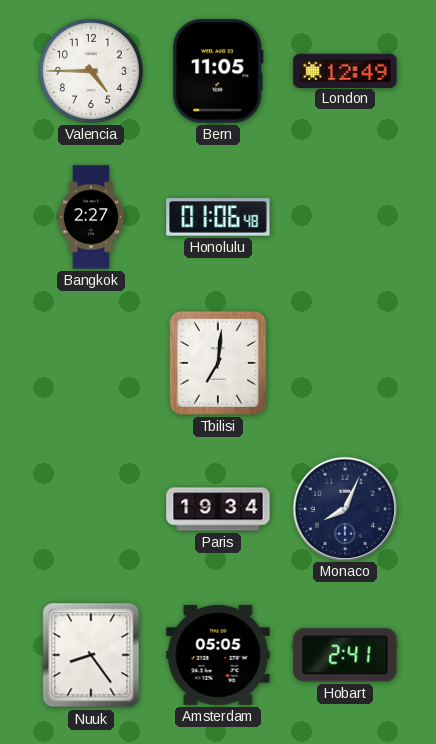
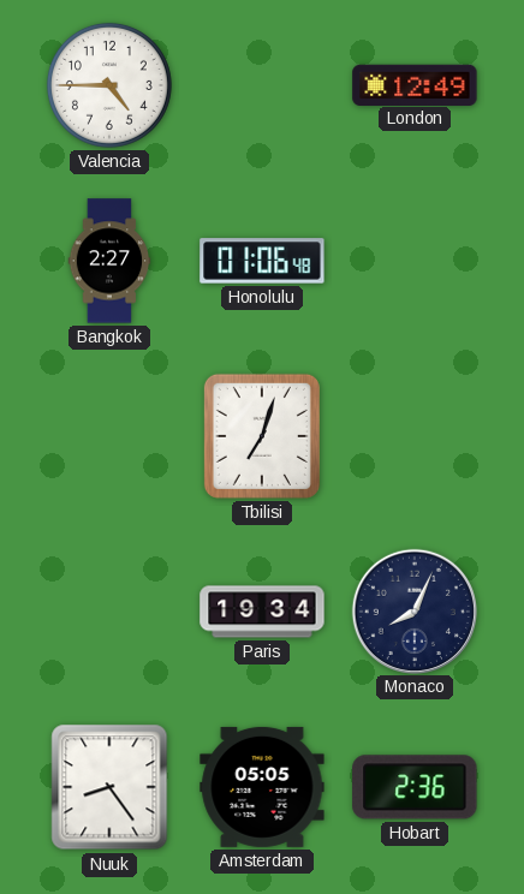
Bern: 11:05 -> none
Tbilisi: 7:01 -> 7:03
Hobart: 2:41 -> 2:36
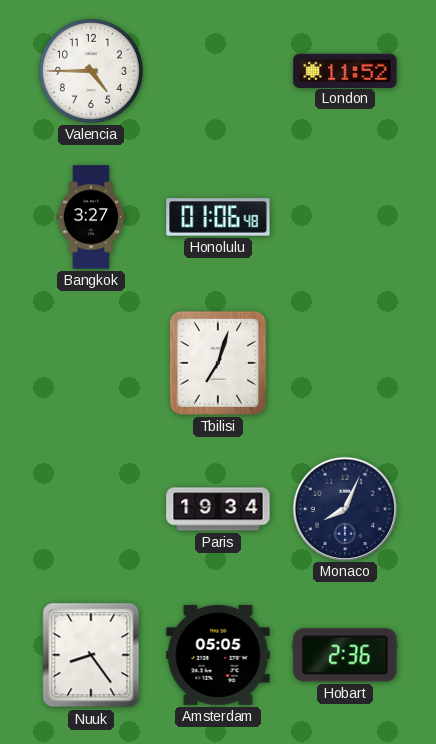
London: 12:49 -> 11:52
Bangkok: 2:27 -> 3:27
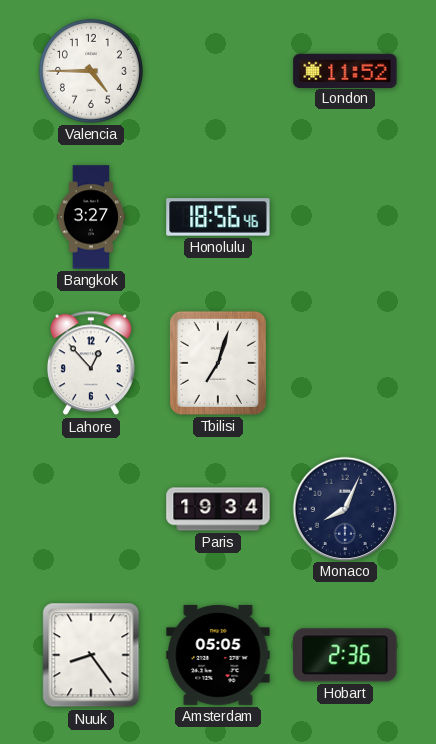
Honolulu: 01:06 -> 18:56
Lahore: none -> 12:53
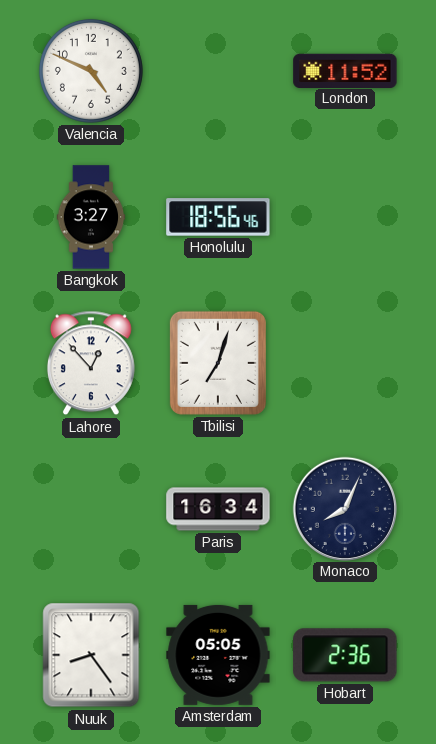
Valencia: 4:45 -> 4:49
Paris: 19:34 -> 16:34
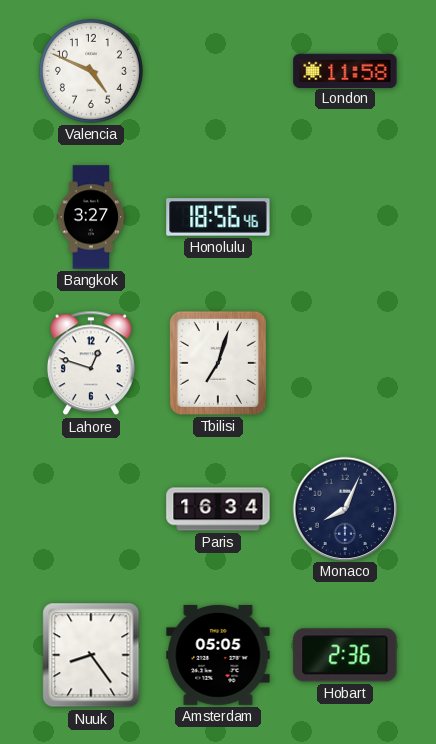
London: 11:52 -> 11:58
Lahore: 12:53 -> 12:48
